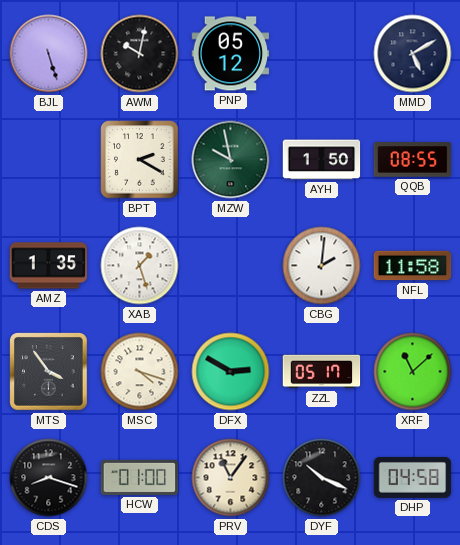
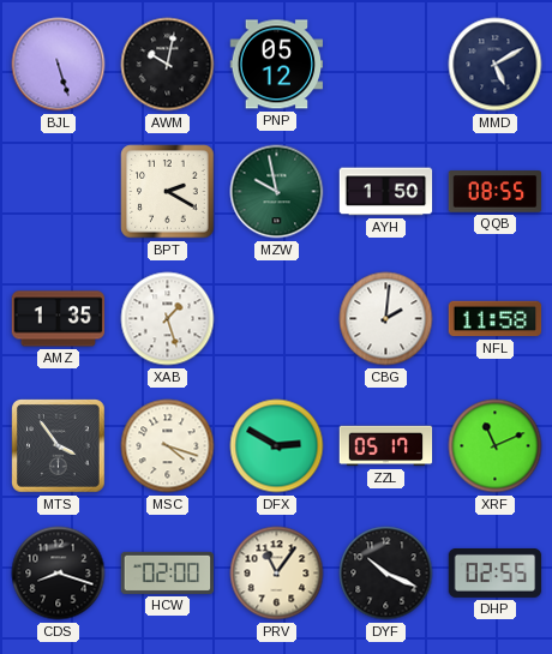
XRF: 11:08 -> 11:11
HCW: 01:00 -> 02:00
DHP: 04:58 -> 02:55
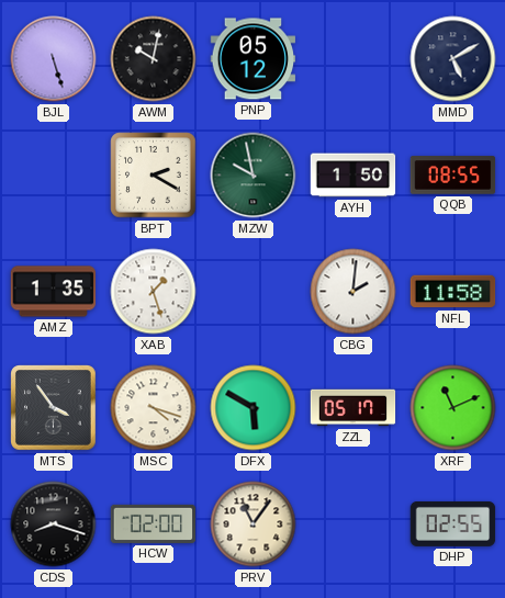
DFX: 2:50 -> 5:50
DYF: 10:19 -> none
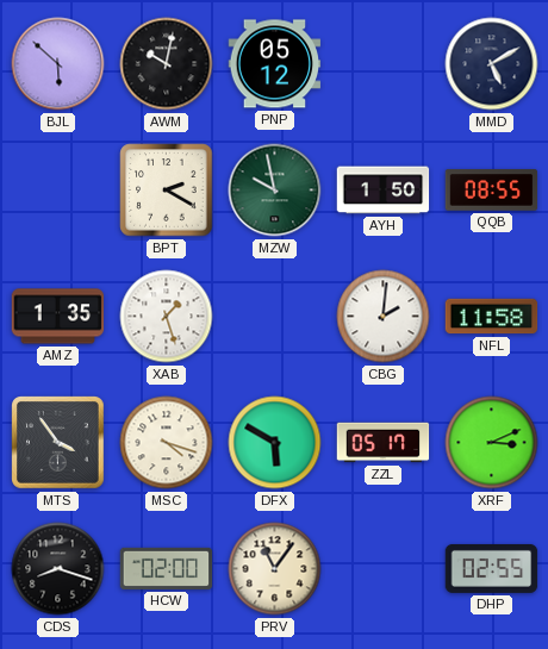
BJL: 5:27 -> 5:52
XRF: 11:11 -> 3:11
